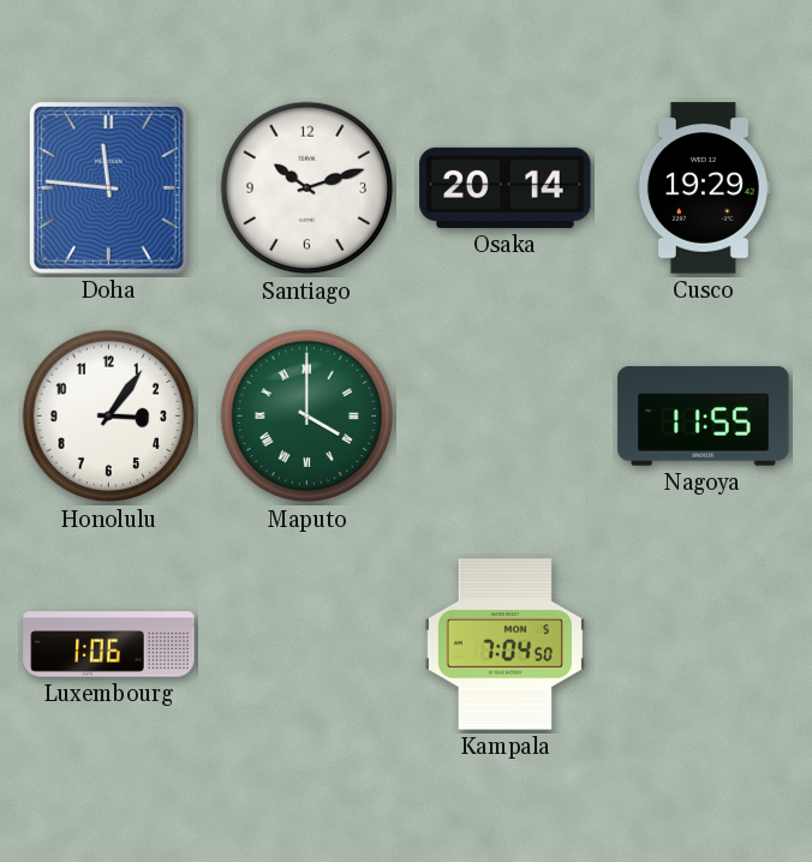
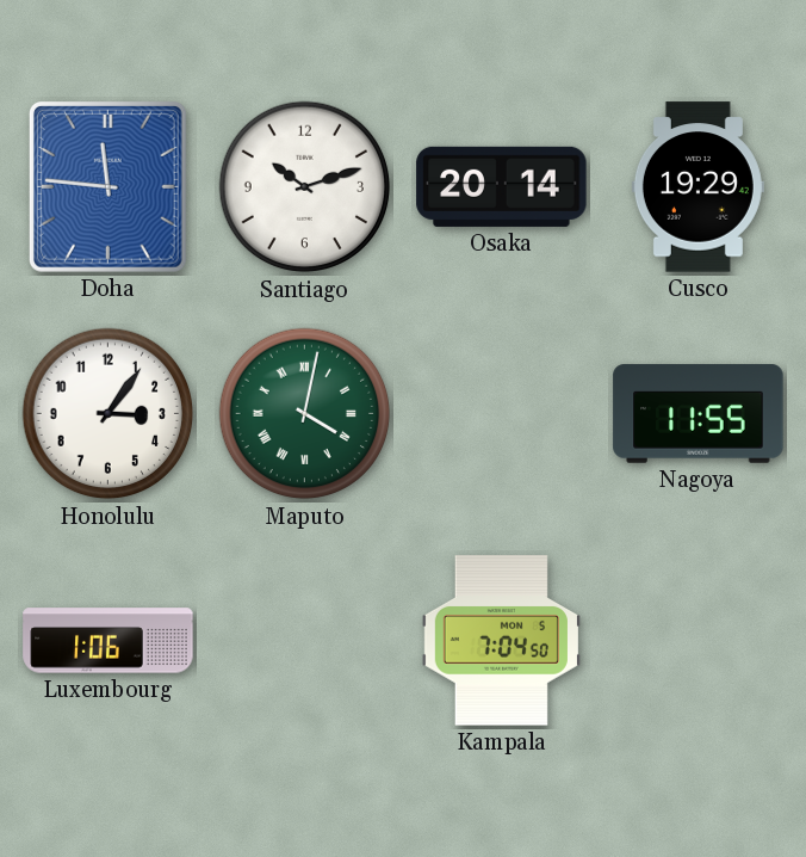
Maputo: 4:00 -> 4:02
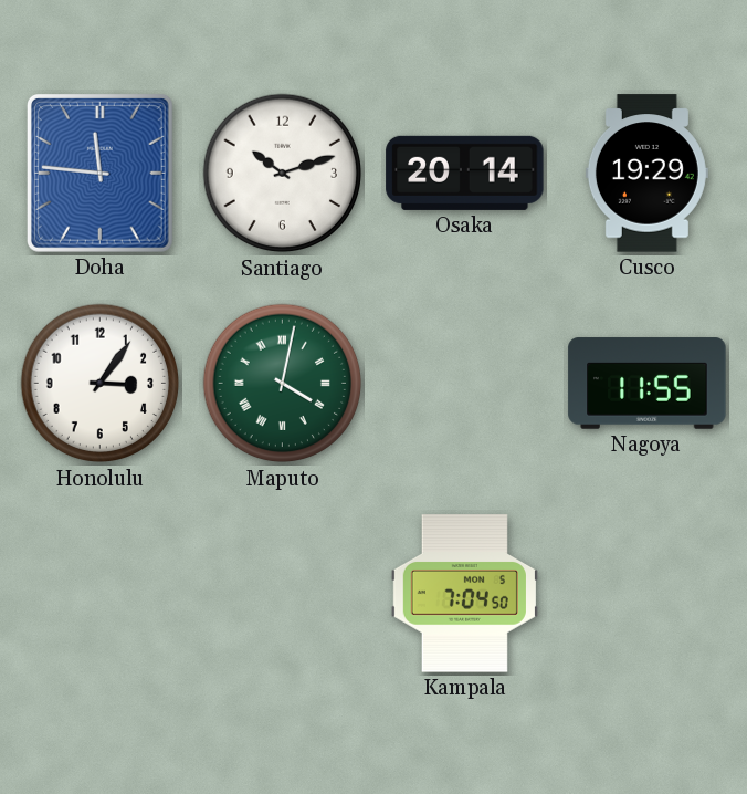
Luxembourg: 1:06 -> none
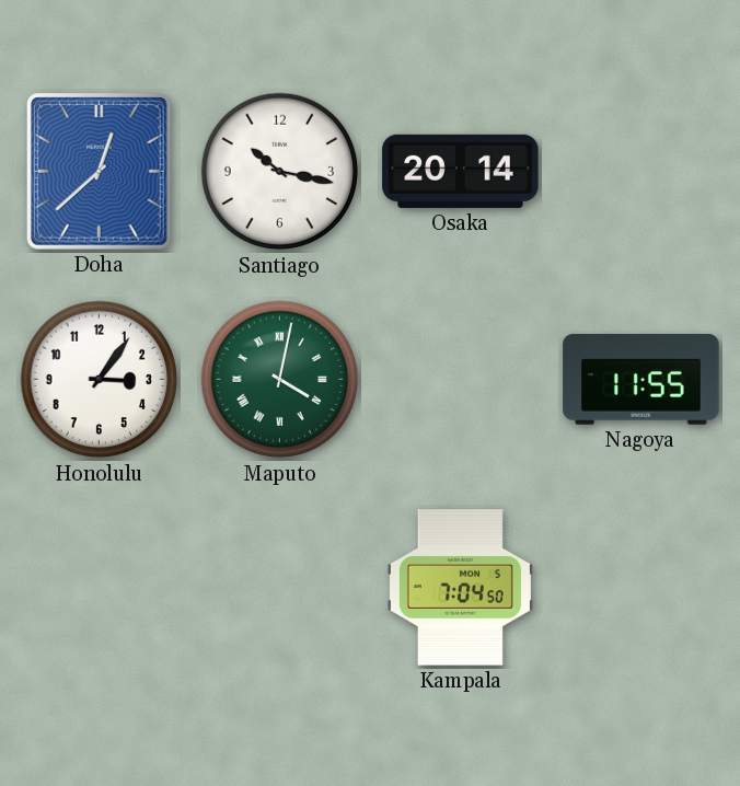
Doha: 11:46 -> 12:38
Santiago: 10:12 -> 10:17
Cusco: 19:29 -> none
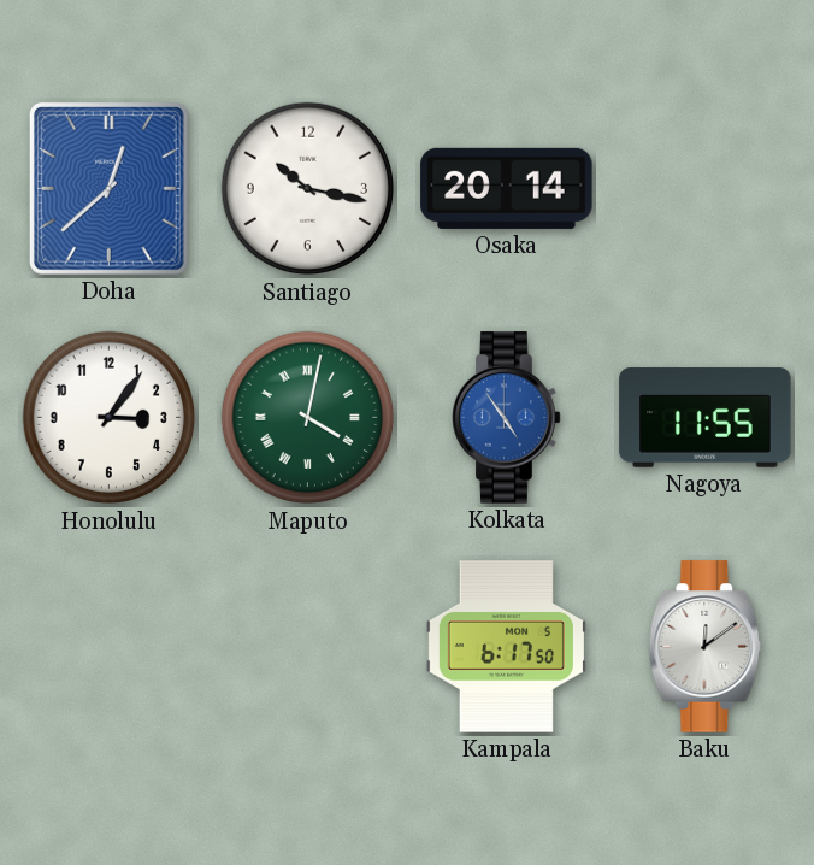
Kolkata: none -> 4:54
Kampala: 7:04 -> 6:17
Baku: none -> 12:09
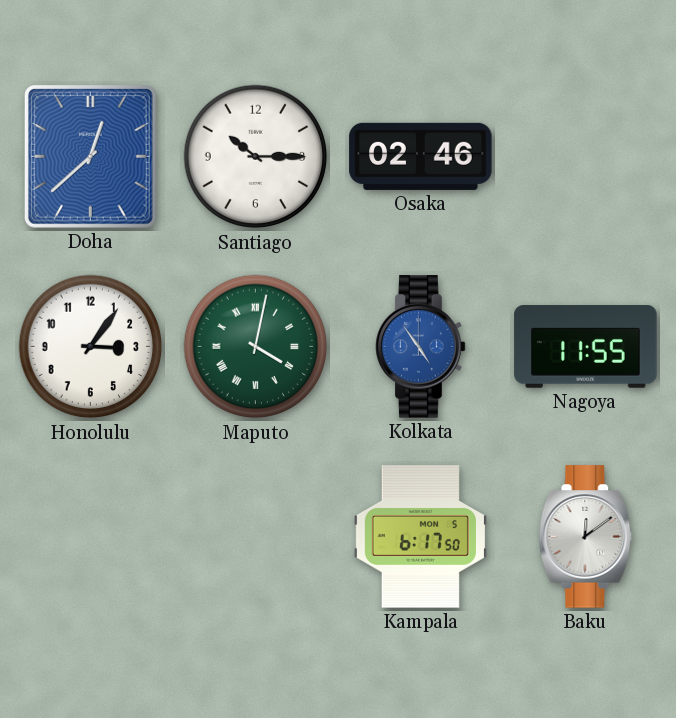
Santiago: 10:17 -> 10:15
Osaka: 20:14 -> 02:46
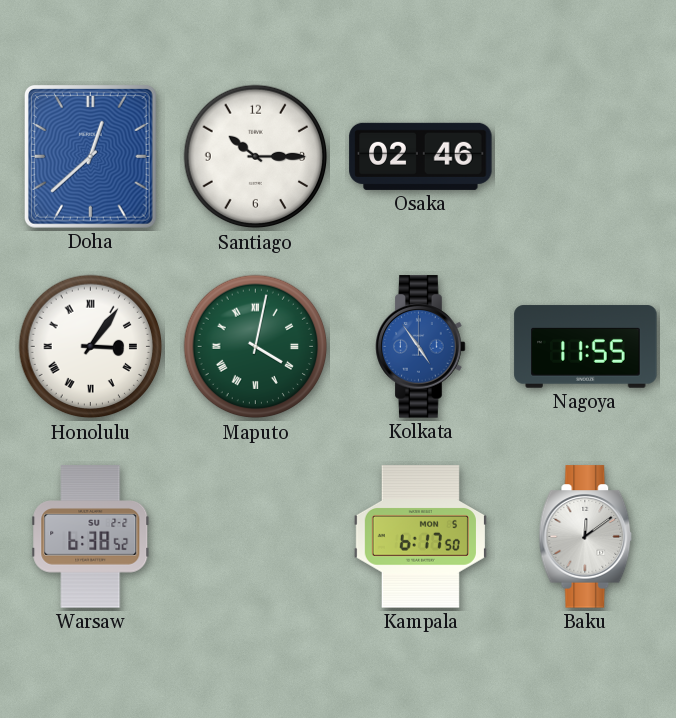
Honolulu numerals: Arabic -> Roman
Warsaw: none -> 6:38
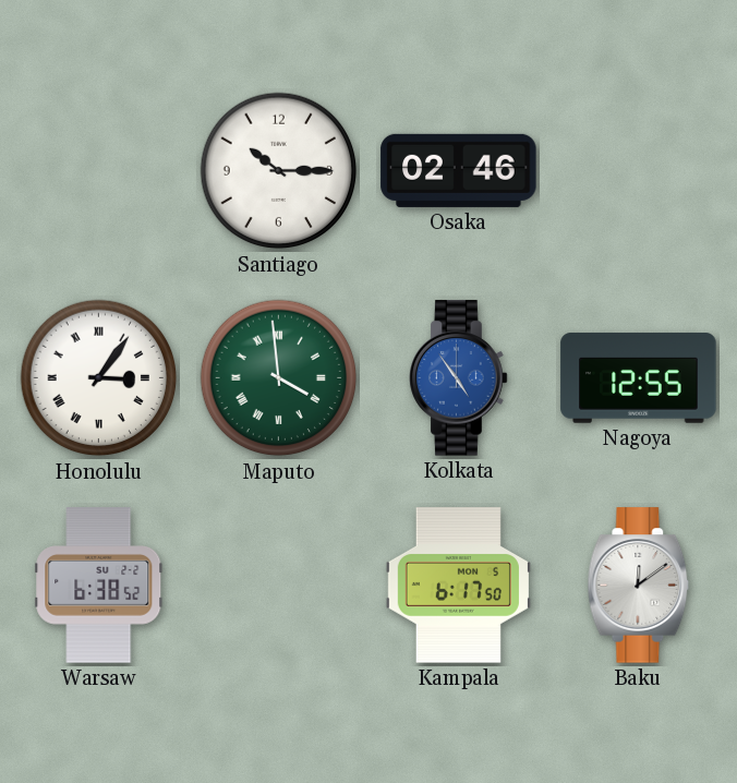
Doha: 12:38 -> none
Maputo: 4:02 -> 3:59
Nagoya: 11:55 -> 12:55
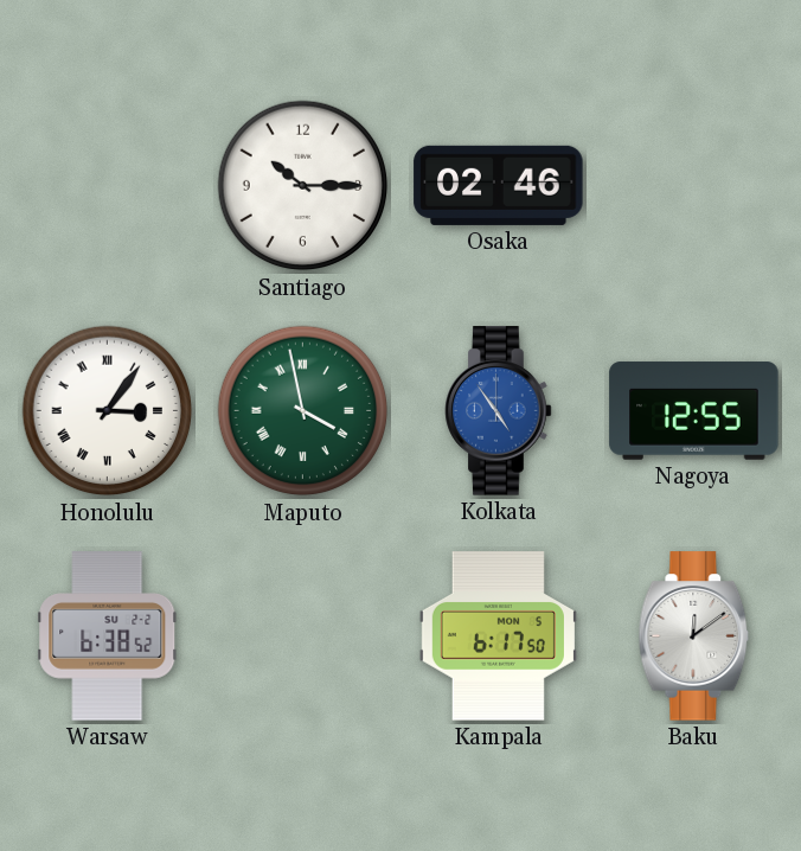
Maputo: 3:59 -> 3:58
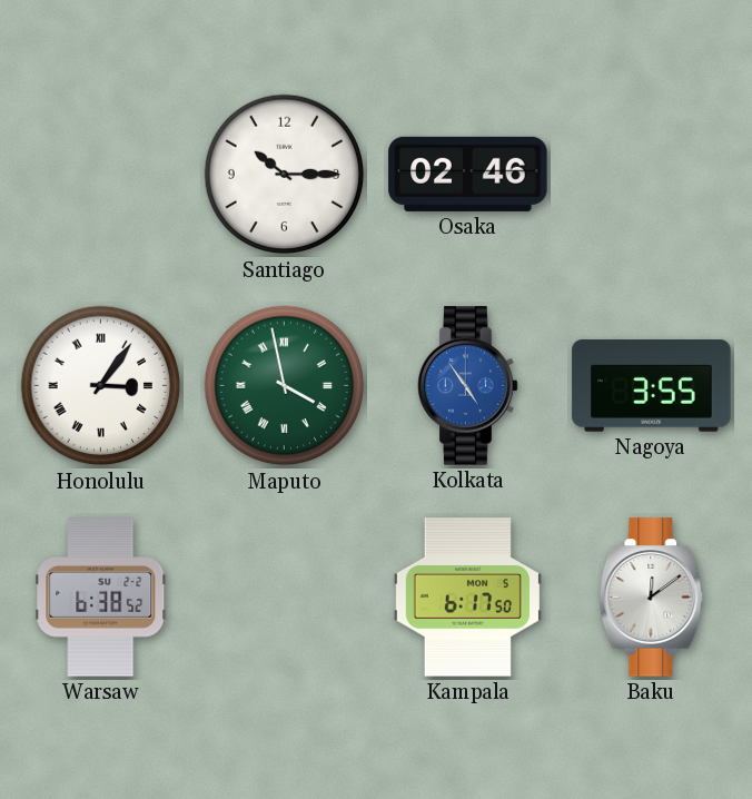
Nagoya: 12:55 -> 3:55
